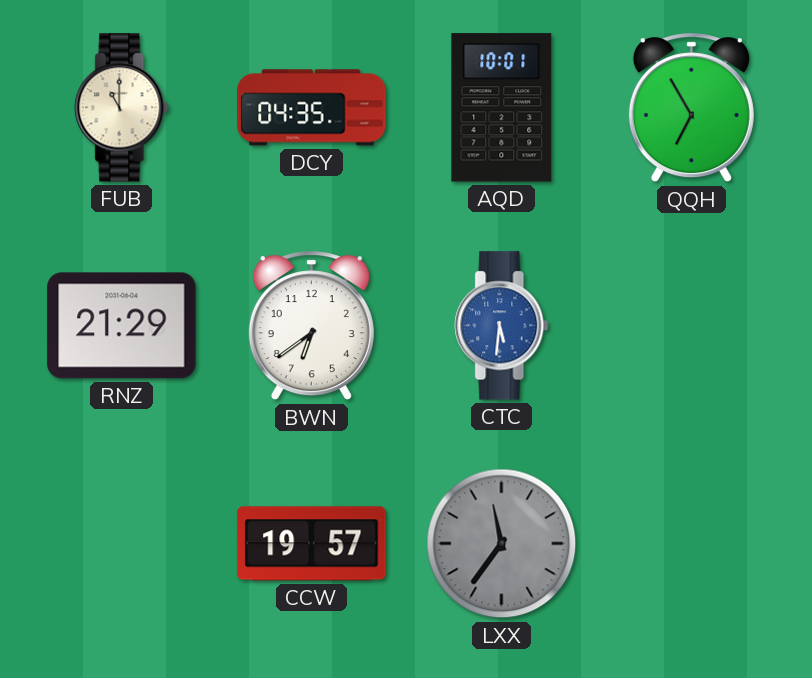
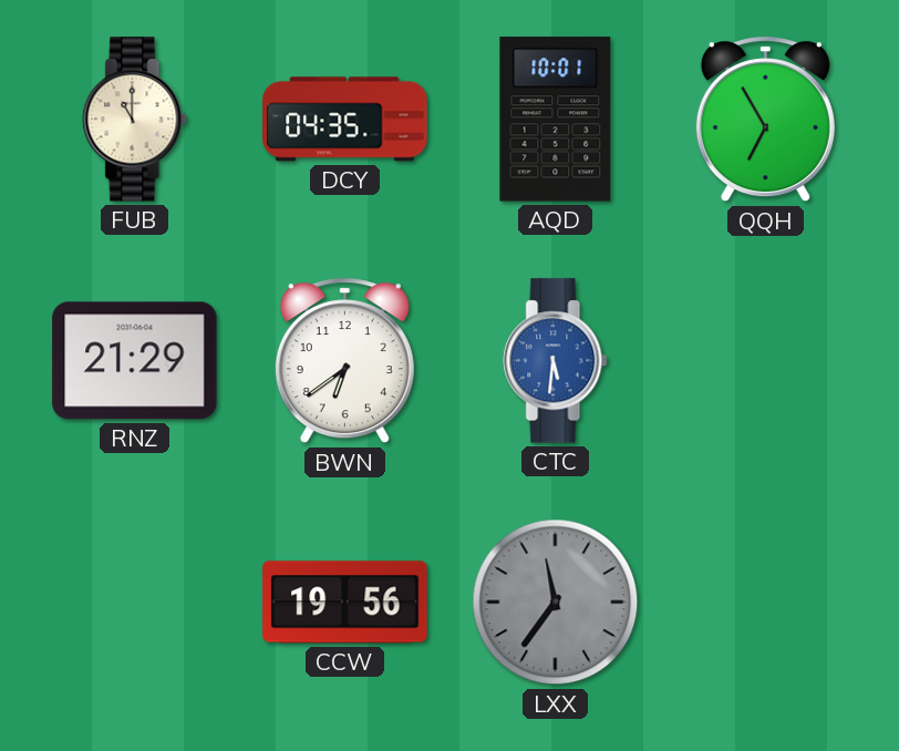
CCW: 19:57 -> 19:56
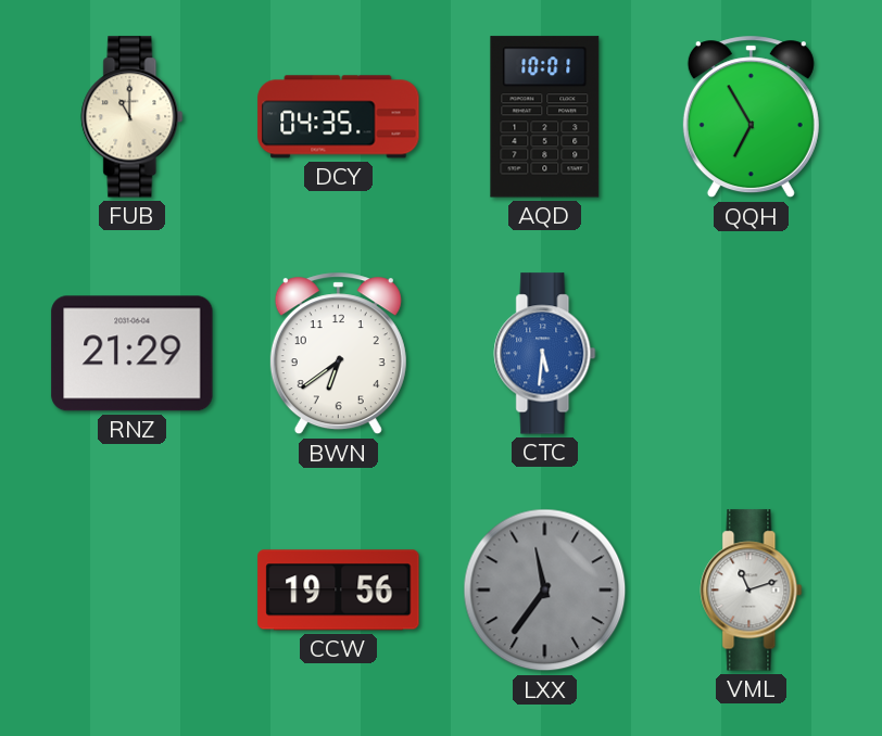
VML: none -> 11:12
